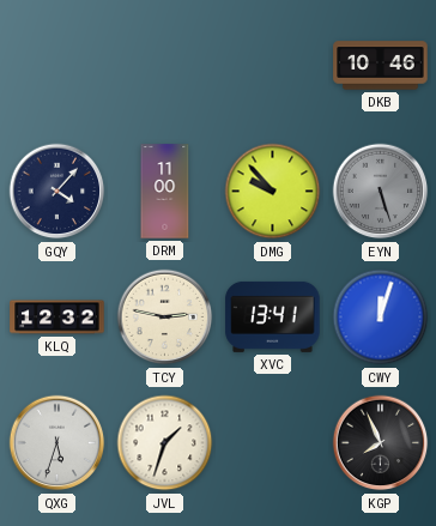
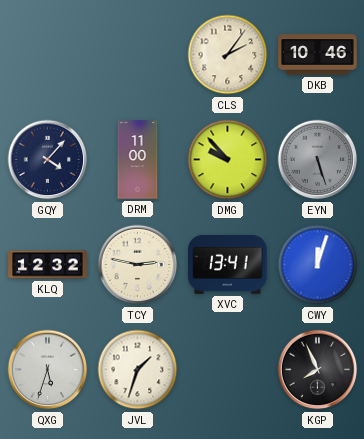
CLS: none -> 2:06
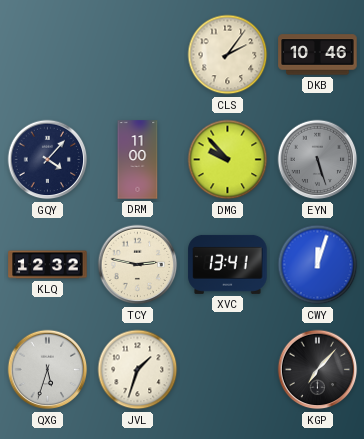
KGP: 7:56 -> 7:07
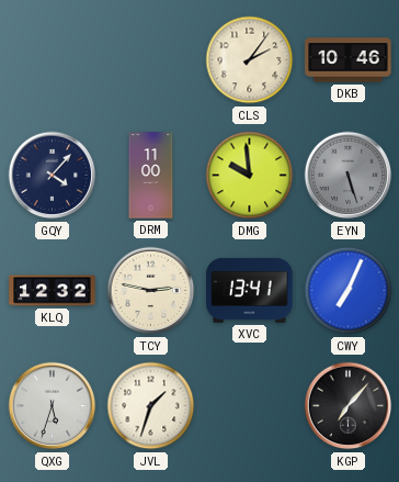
DMG: 9:53 -> 9:59
CWY: 12:03 -> 7:04
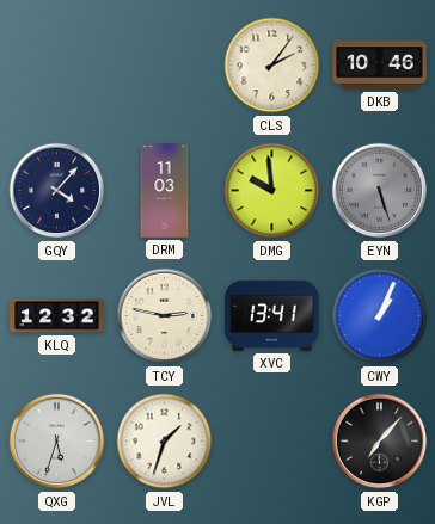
DRM: 11:00 -> 11:03
CWY: 7:04 -> 1:04
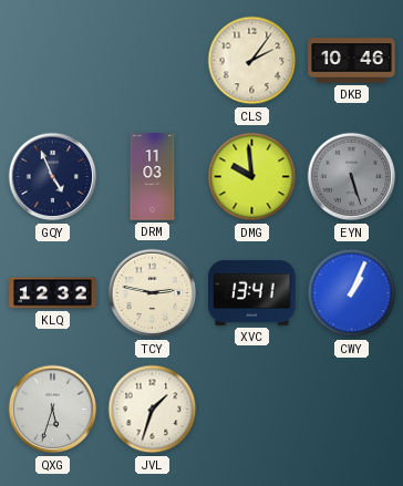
GQY: 4:07 -> 4:56
KGP: 7:07 -> none
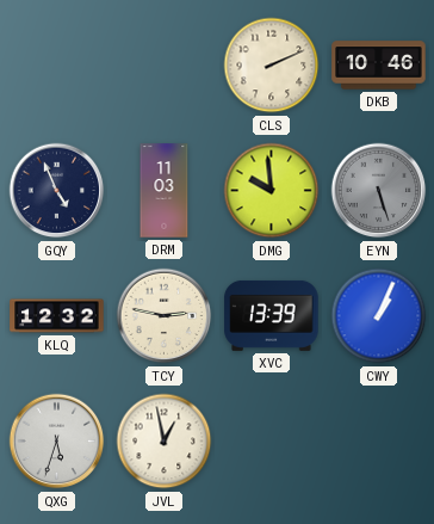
CLS: 2:06 -> 2:11
XVC: 13:41 -> 13:39
JVL: 1:33 -> 12:58
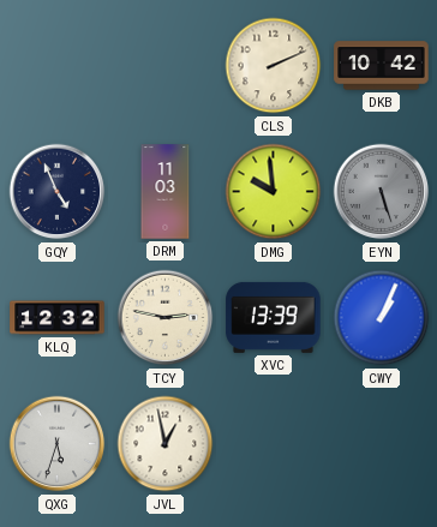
DKB: 10:46 -> 10:42
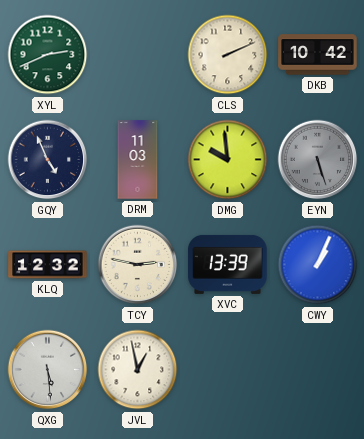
XYL: none -> 2:41
QXG: 5:33 -> 5:29
